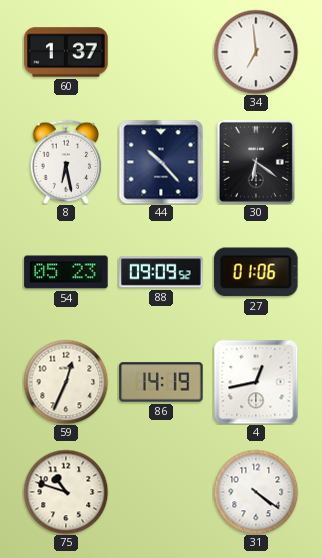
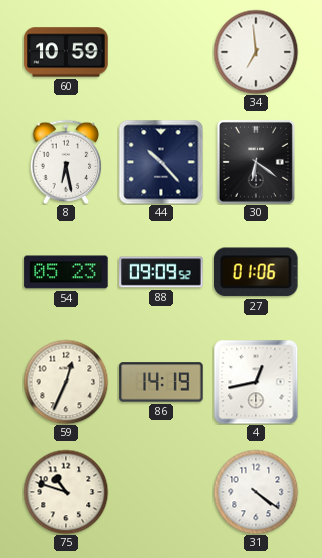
60: 1:37 -> 10:59
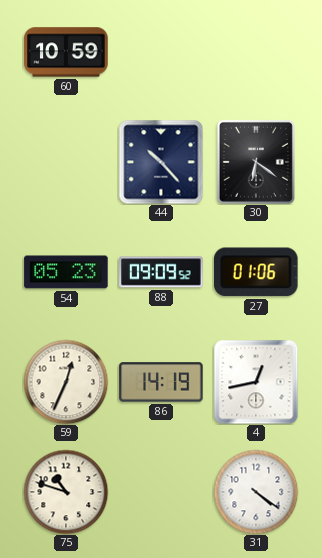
34: 6:59 -> none
8: 6:28 -> none
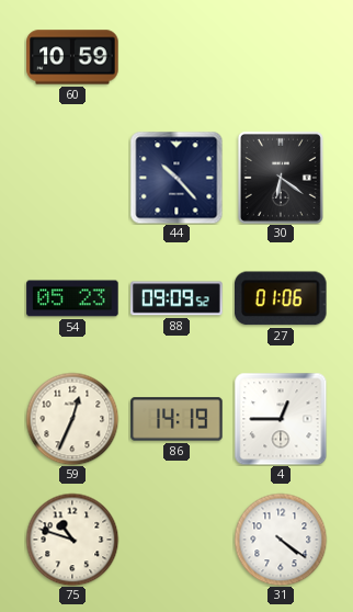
4: 12:43 -> 12:45
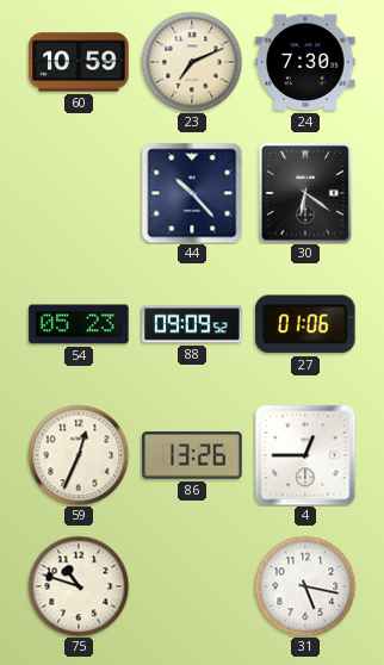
23: none -> 7:11
24: none -> 7:30
86: 14:19 -> 13:26
31: 4:21 -> 5:17
